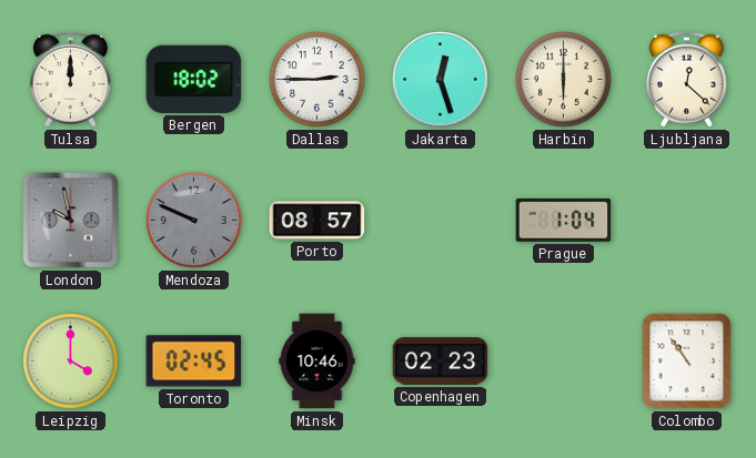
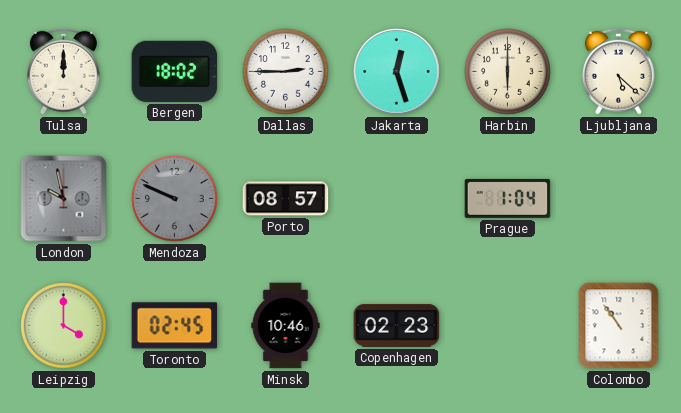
Ljubljana: 12:22 -> 5:22
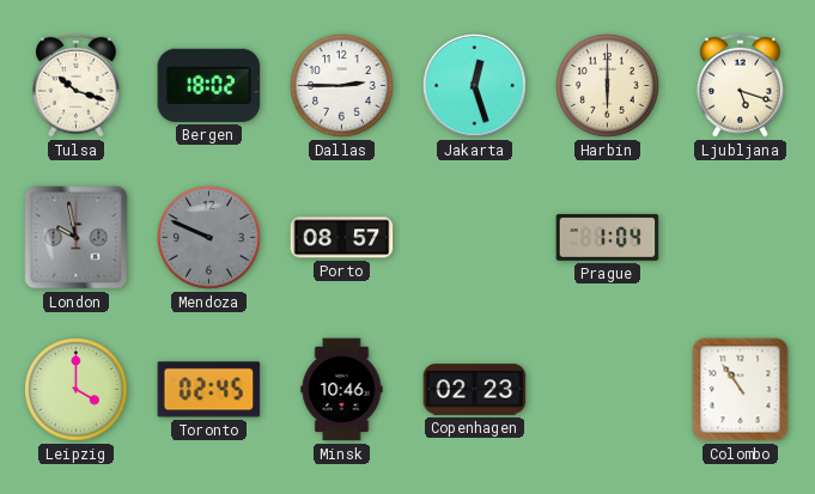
Tulsa: 12:00 -> 10:18
Ljubljana: 5:22 -> 5:18
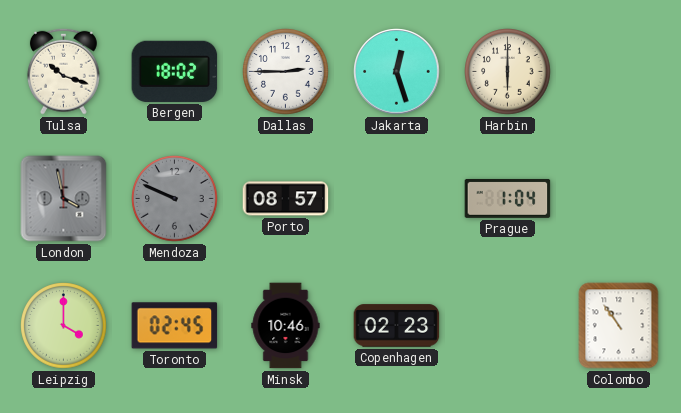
Ljubljana: 5:18 -> none
London: 9:58 -> 3:58
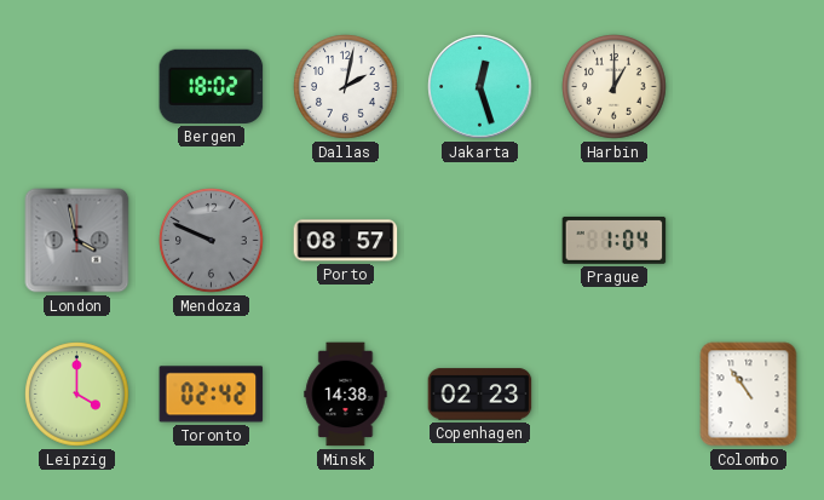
Tulsa: 10:18 -> none
Dallas: 2:45 -> 2:02
Harbin: 6:00 -> 1:00
Toronto: 02:45 -> 02:42
Minsk: 10:46 -> 14:38
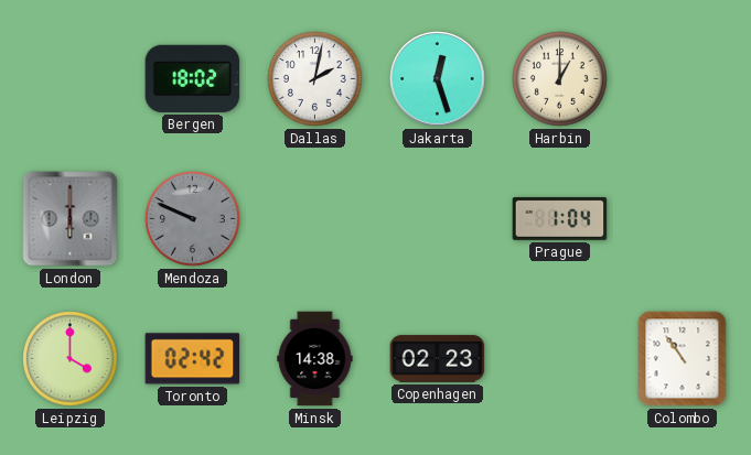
London: 3:58 -> 6:00
Porto: 08:57 -> none
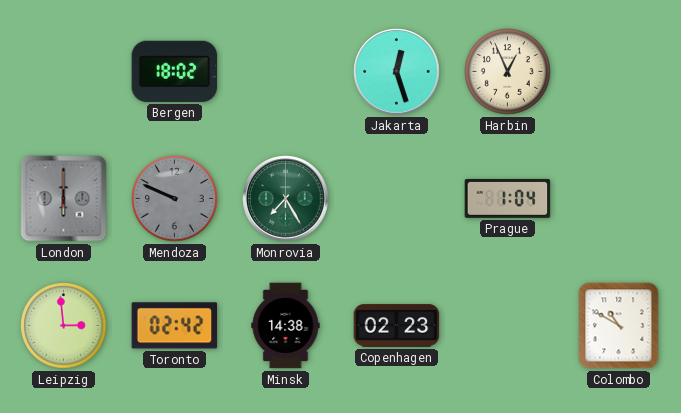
Dallas: 2:02 -> none
Harbin: 1:00 -> 12:56
Monrovia: none -> 7:25
Leipzig: 4:00 -> 2:59
Colombo: 10:54 -> 10:50
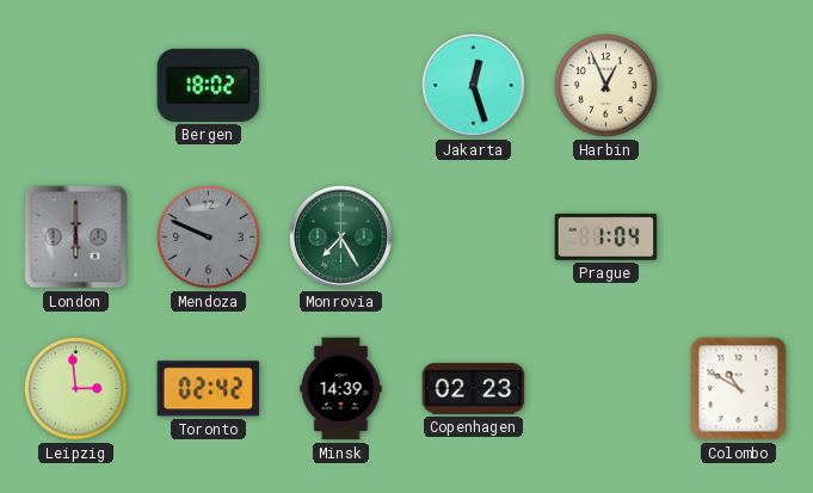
Minsk: 14:38 -> 14:39
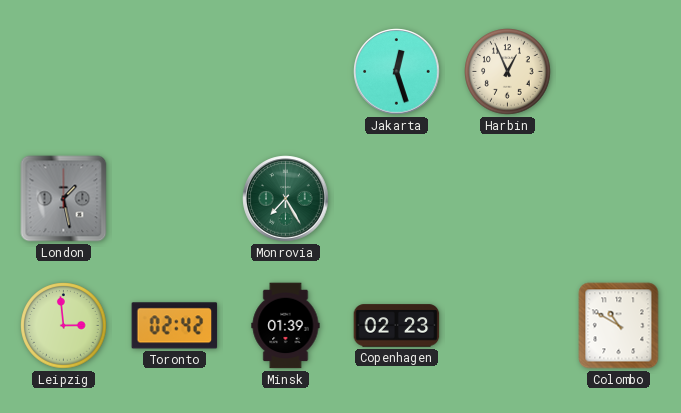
Bergen: 18:02 -> none
London: 6:00 -> 1:28
Mendoza: 9:49 -> none
Prague: 1:04 -> none
Minsk: 14:39 -> 01:39
